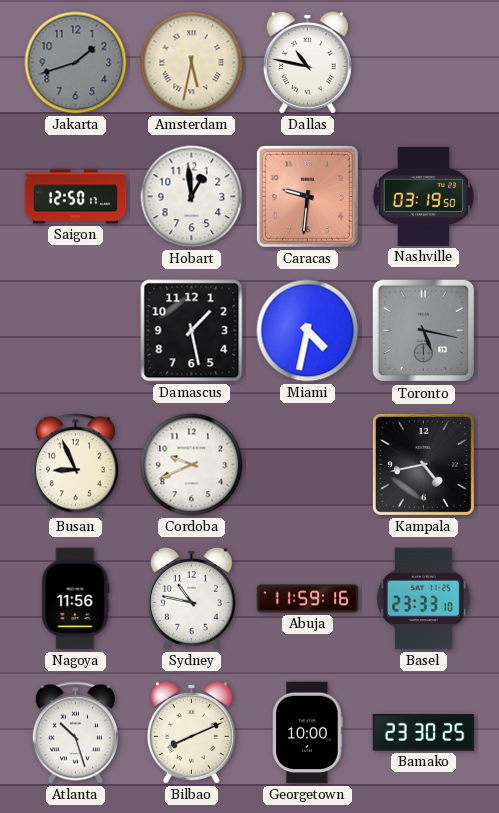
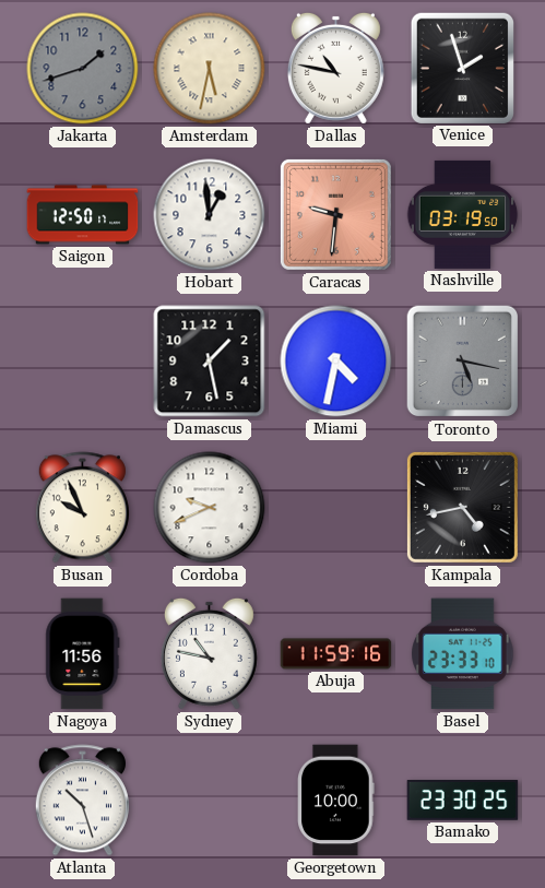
Venice: none -> 1:57
Busan: 8:56 -> 9:56
Bilbao: 8:11 -> none
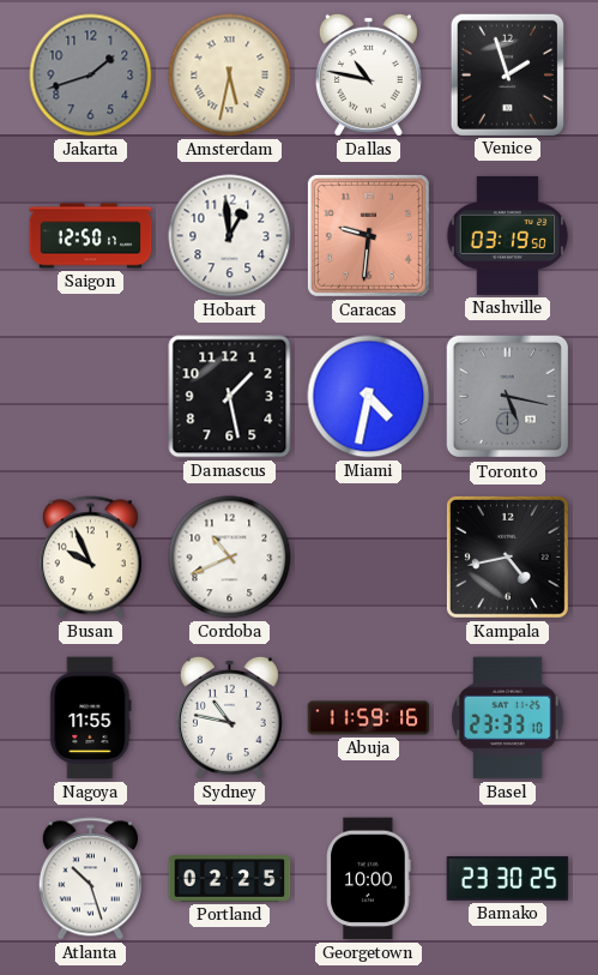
Cordoba: 9:41 -> 10:41
Nagoya: 11:56 -> 11:55
Portland: none -> 02:25
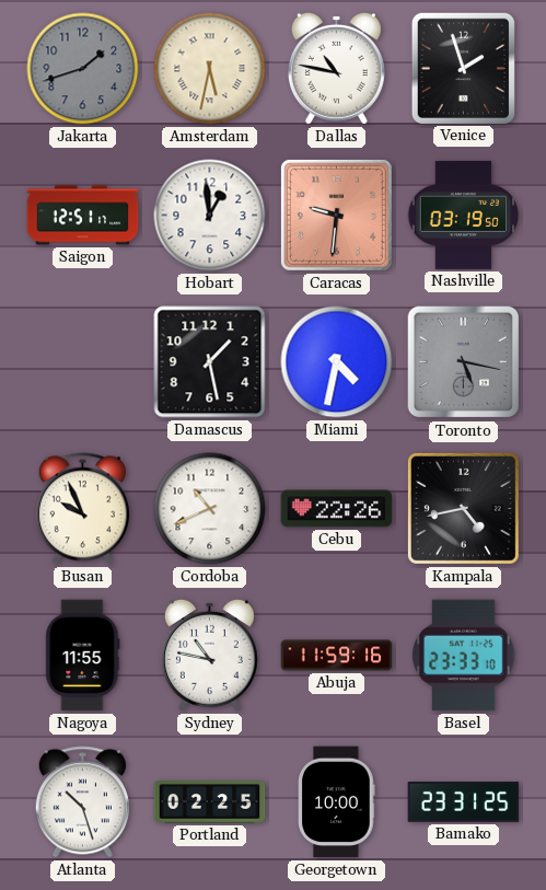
Saigon: 12:50 -> 12:51
Cebu: none -> 22:26
Bamako: 23:30 -> 23:31
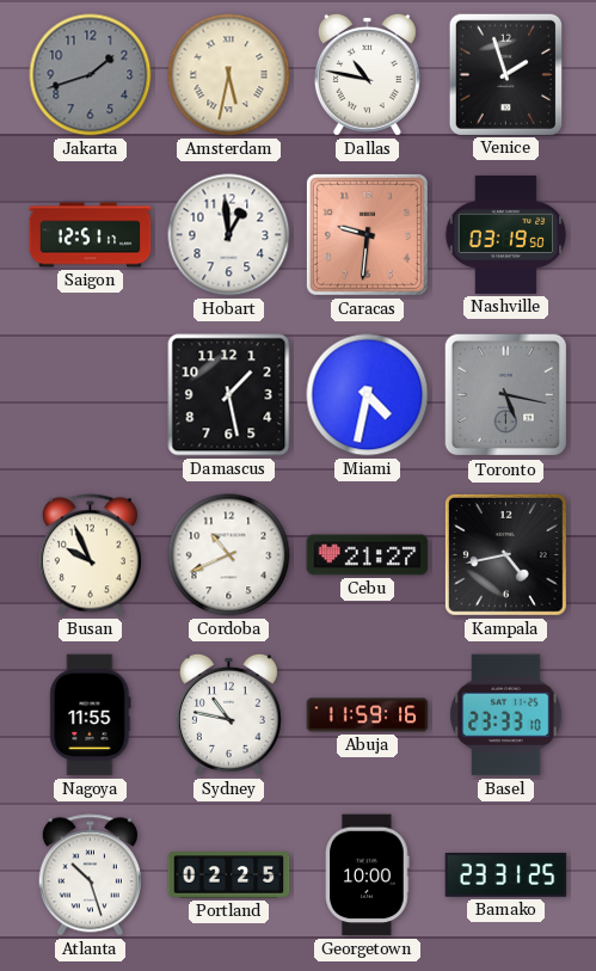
Cebu: 22:26 -> 21:27
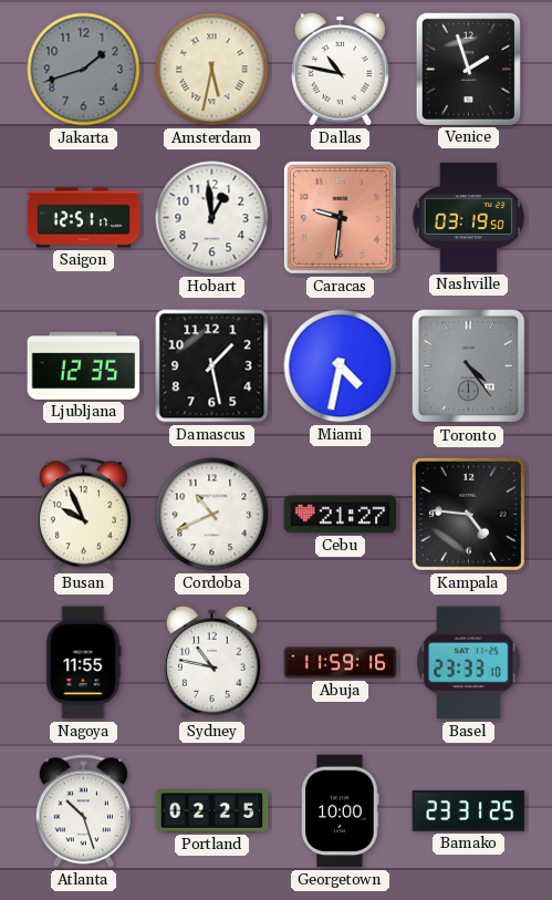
Ljubljana: none -> 12:35
Toronto: 5:17 -> 4:24
Kampala: 4:43 -> 4:46
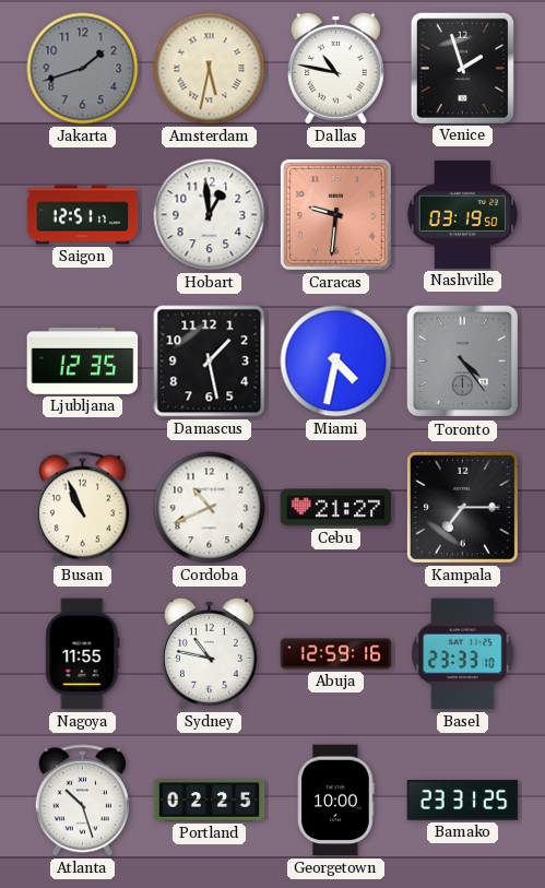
Busan: 9:56 -> 10:56
Kampala: 4:46 -> 7:15
Abuja: 11:59 -> 12:59
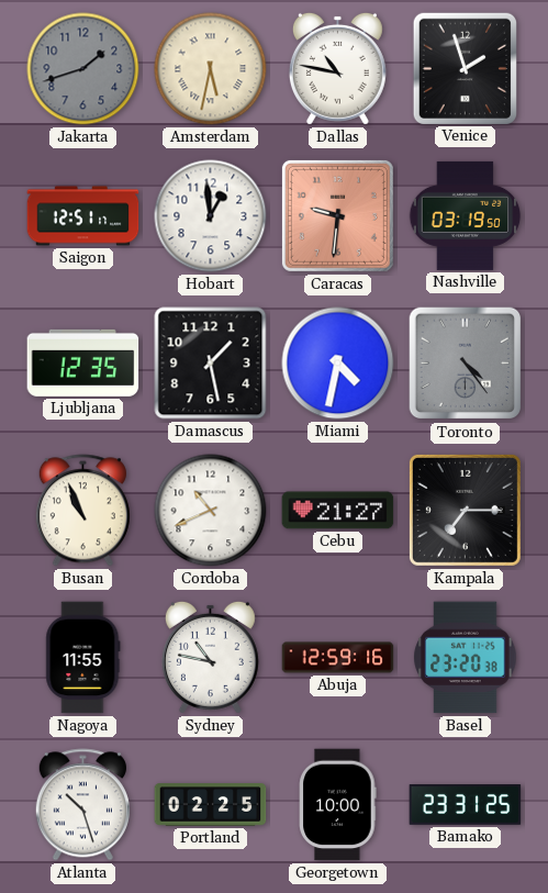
Basel: 23:33 -> 23:20
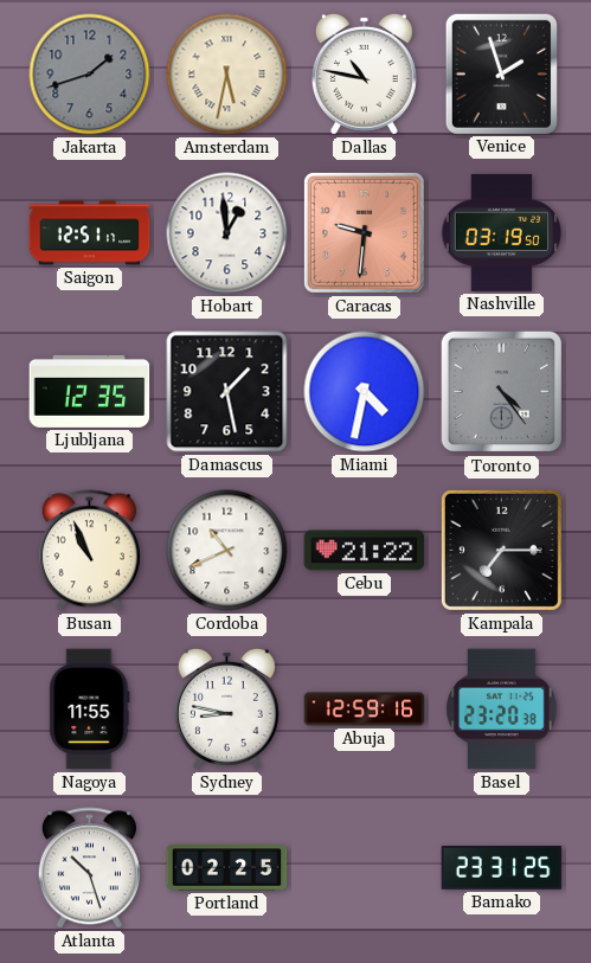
Cebu: 21:27 -> 21:22
Sydney: 10:47 -> 8:47
Georgetown: 10:00 -> none
